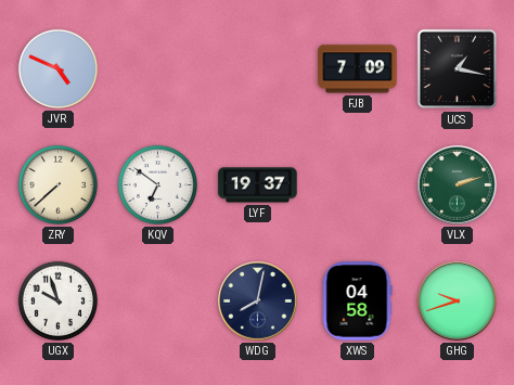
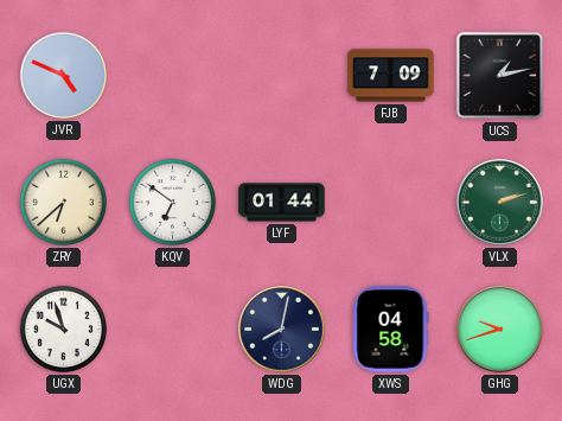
UCS: 1:17 -> 1:13
ZRY: 7:38 -> 6:38
LYF: 19:37 -> 01:44
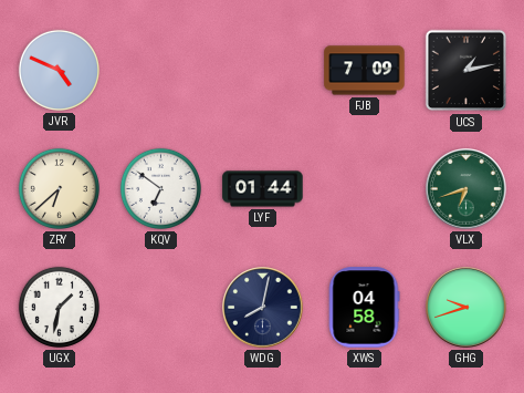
VLX: 2:12 -> 6:42
UGX: 9:57 -> 1:32
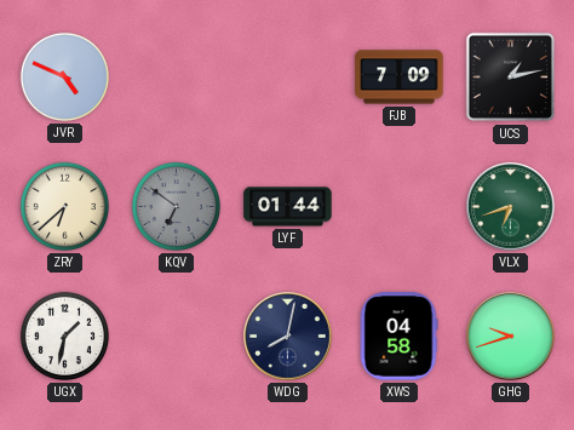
KQV dial: white -> grey
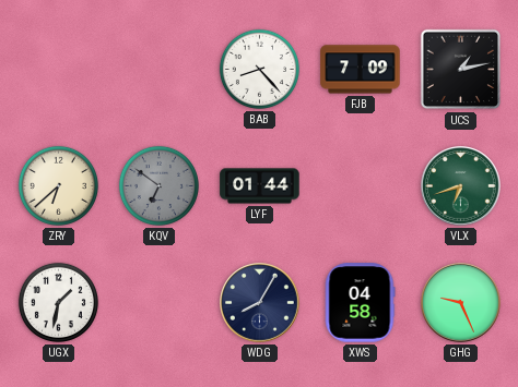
JVR: 4:49 -> none
BAB: none -> 8:23
WDG: 8:02 -> 8:05
GHG: 9:42 -> 9:26
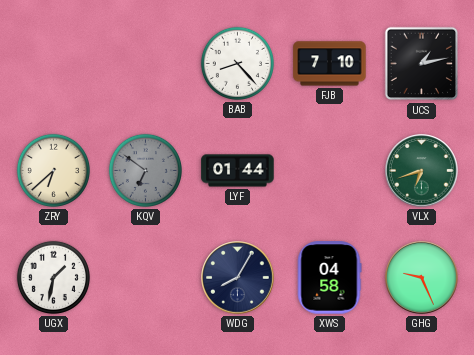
FJB: 7:09 -> 7:10
